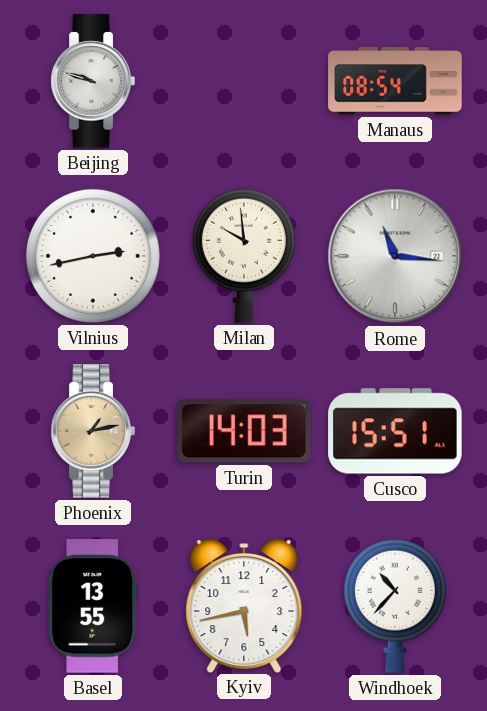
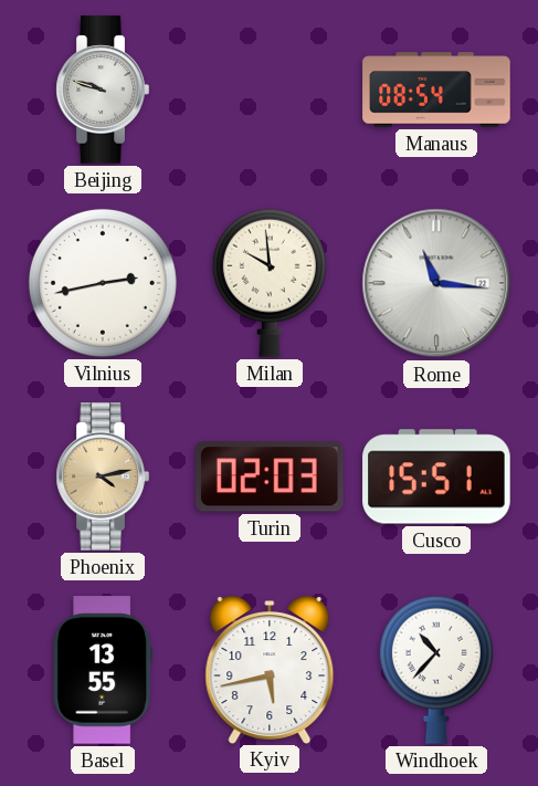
Phoenix: 1:13 -> 4:13
Turin: 14:03 -> 02:03
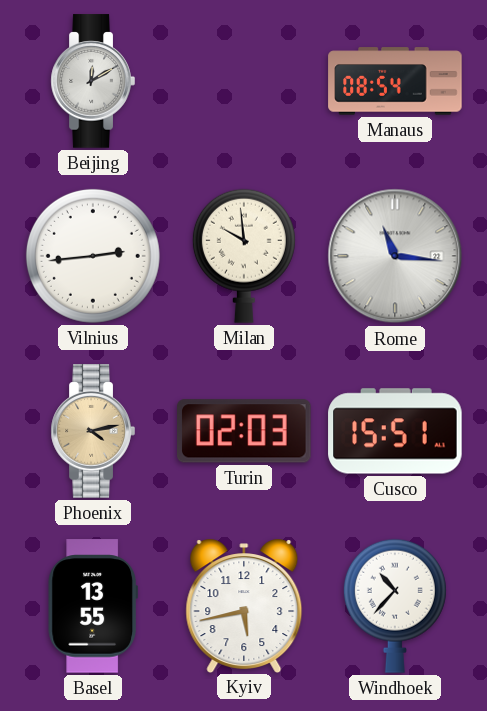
Beijing: 9:48 -> 12:10
Vilnius: 2:43 -> 2:44
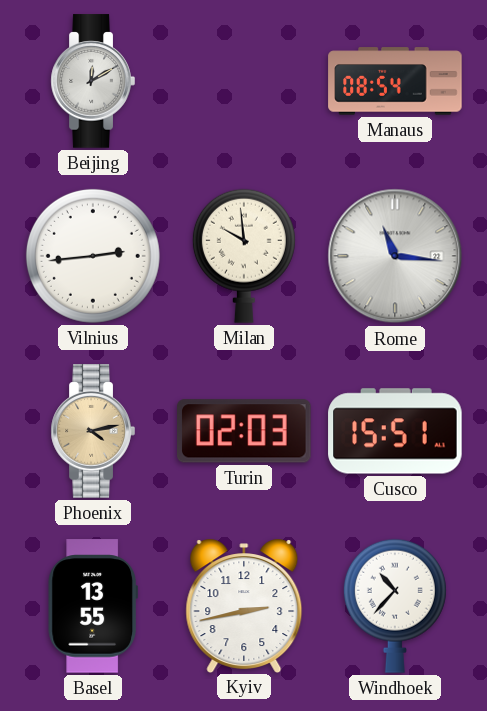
Kyiv: 5:43 -> 2:43
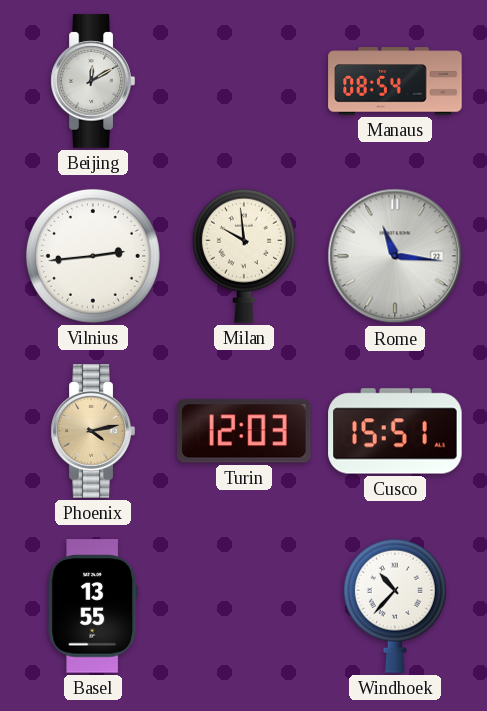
Turin: 02:03 -> 12:03
Kyiv: 2:43 -> none
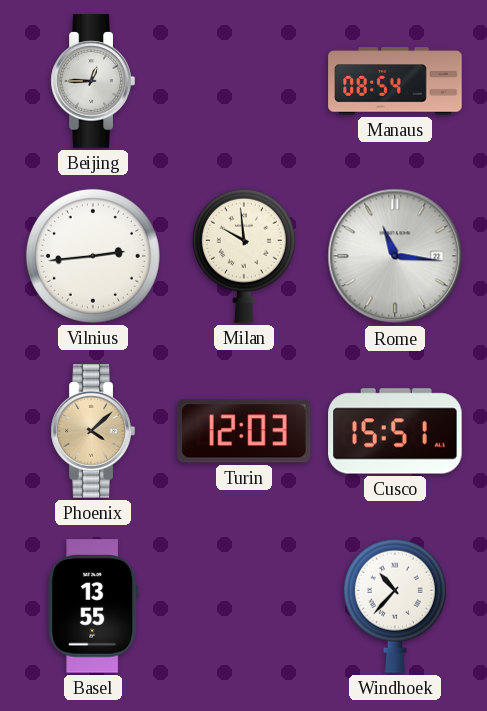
Beijing: 12:10 -> 12:45
Phoenix: 4:13 -> 4:08
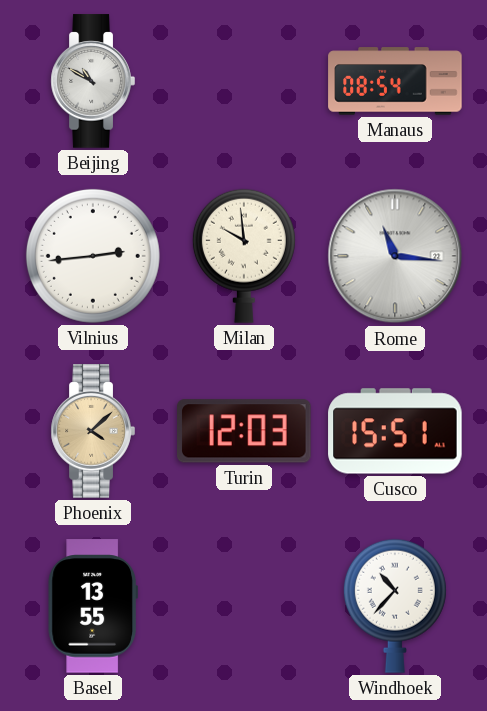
Beijing: 12:45 -> 10:50
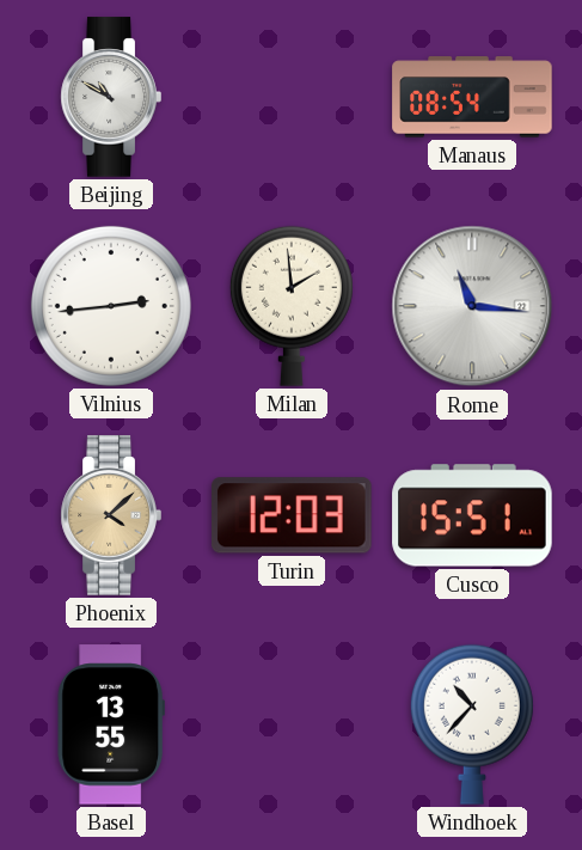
Milan: 9:59 -> 1:59
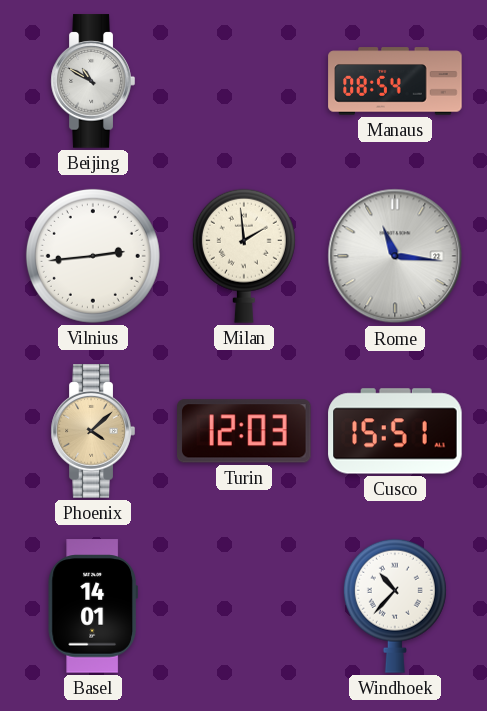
Basel: 13:55 -> 14:01
